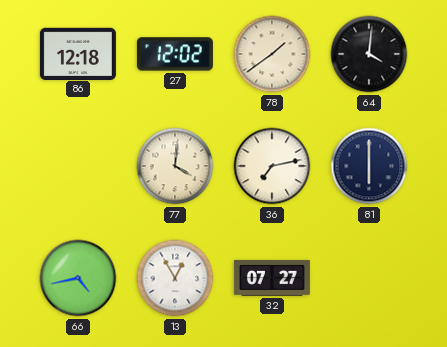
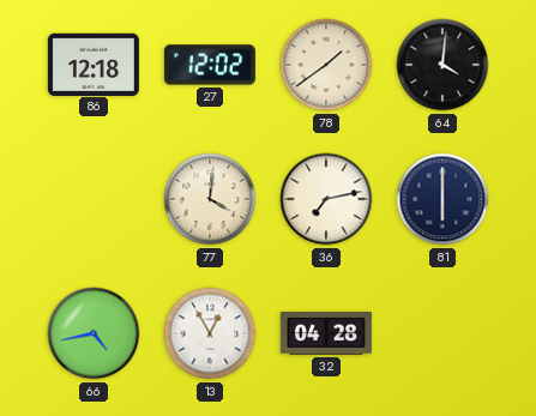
32: 07:27 -> 04:28
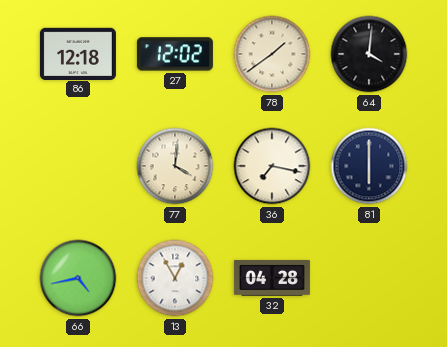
36: 7:13 -> 7:17
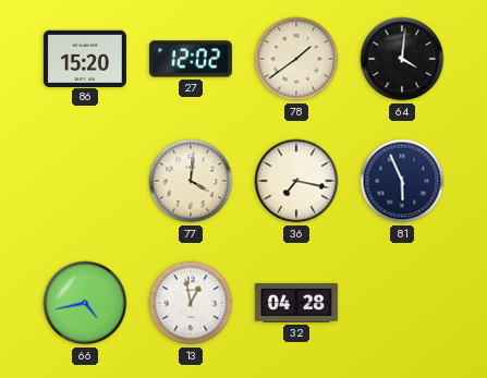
86: 12:18 -> 15:20
81: 6:00 -> 5:56
13: 12:55 -> 12:58
